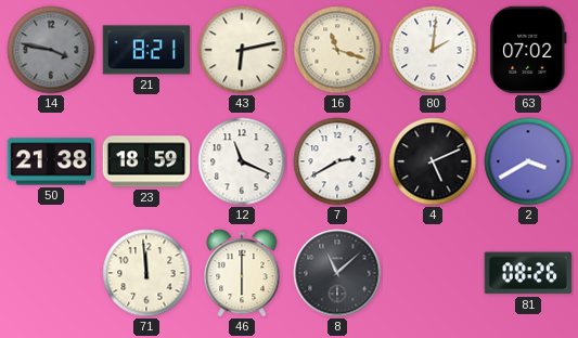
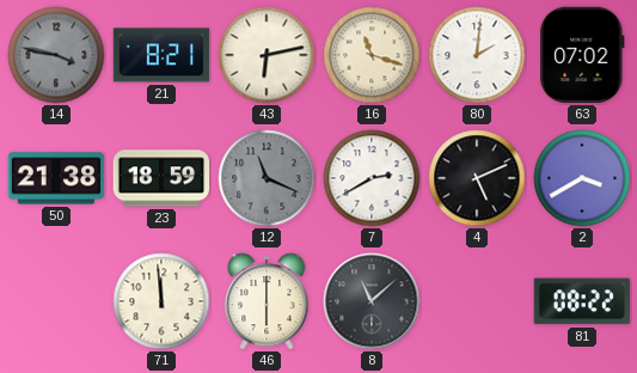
12 dial: white -> grey
81: 08:26 -> 08:22
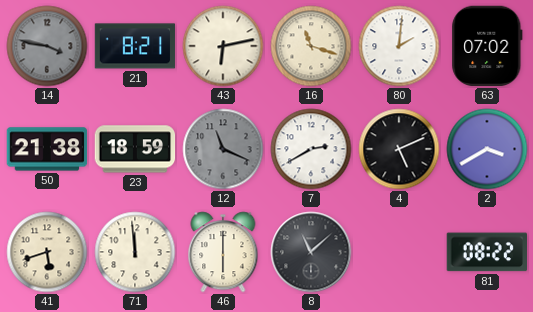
41: none -> 5:42
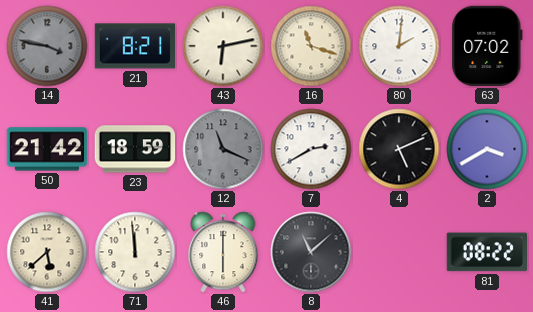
50: 21:38 -> 21:42
41: 5:42 -> 5:38
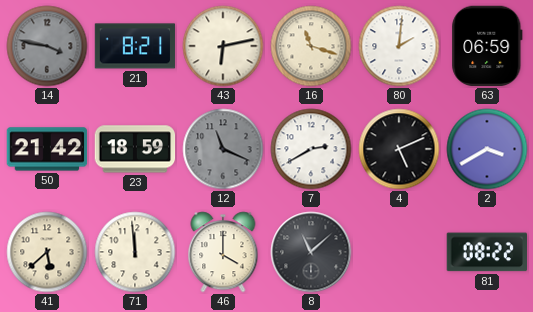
63: 07:02 -> 06:59
46: 6:00 -> 4:00
